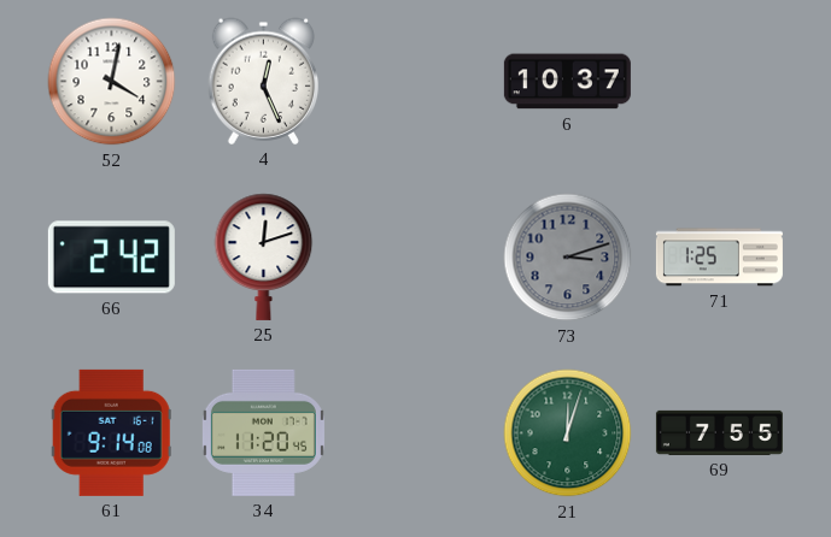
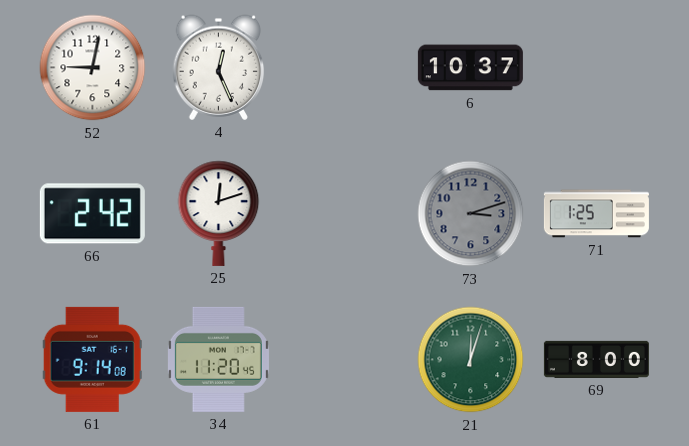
52: 4:02 -> 9:02
69: 7:55 -> 8:00
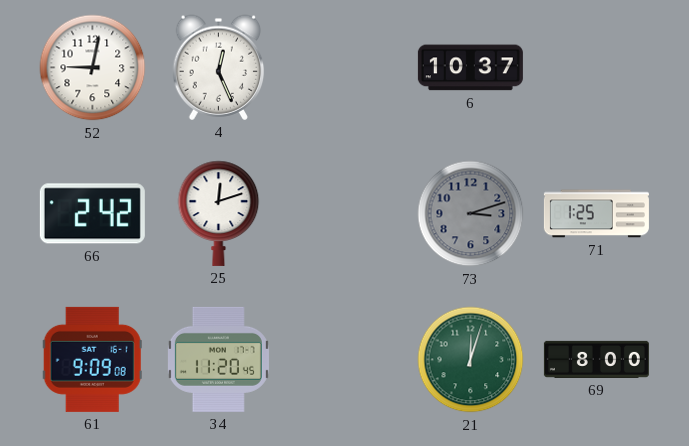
61: 9:14 -> 9:09
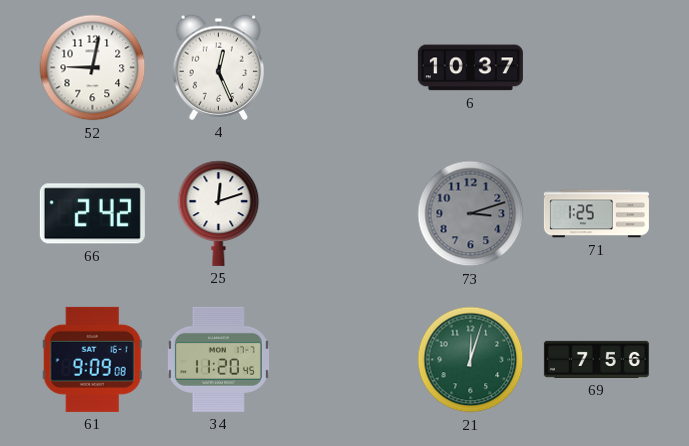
69: 8:00 -> 7:56
